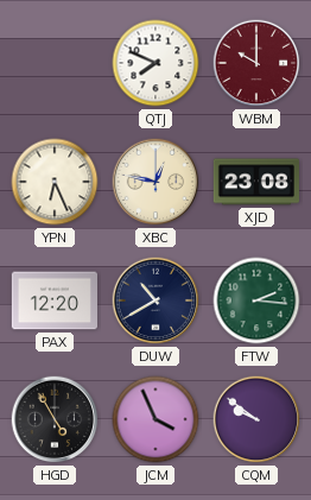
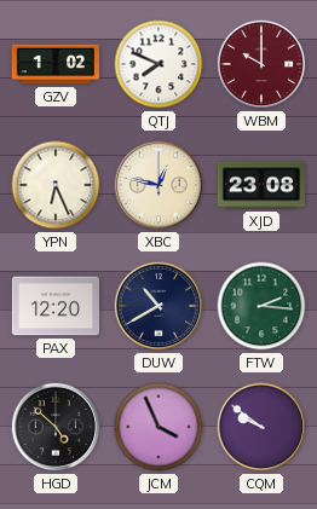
GZV: none -> 1:02
HGD: 4:55 -> 4:52
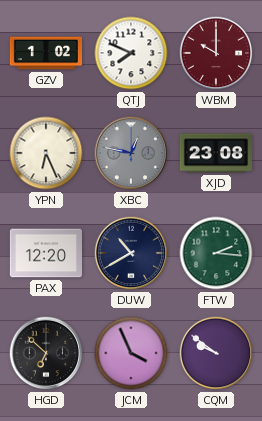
XBC dial: cream -> grey
HGD: 4:52 -> 6:52
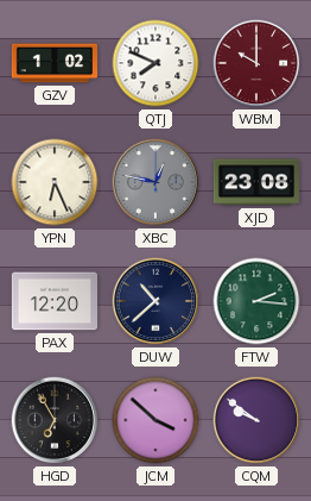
DUW: 10:40 -> 10:38
HGD: 6:52 -> 6:55
JCM: 3:56 -> 3:52
